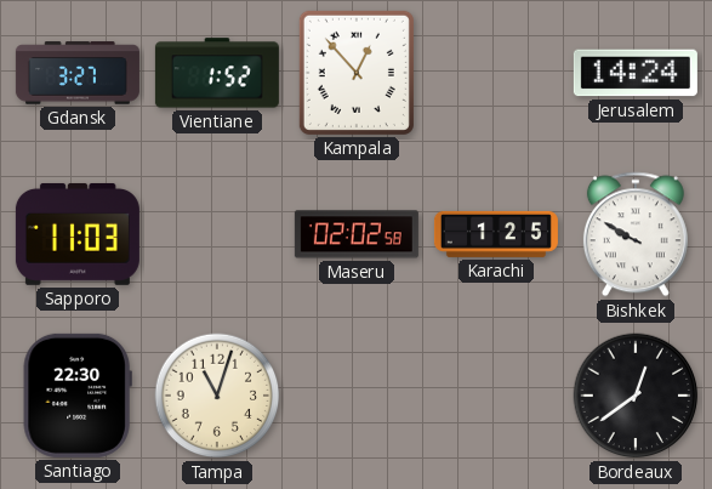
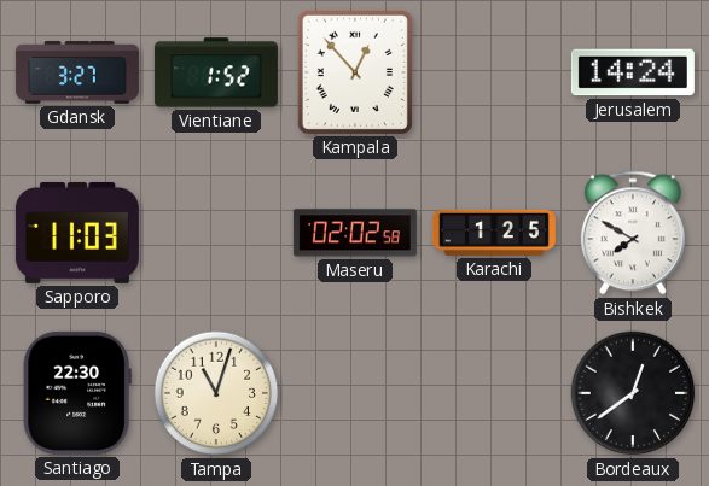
Bishkek: 9:50 -> 7:50
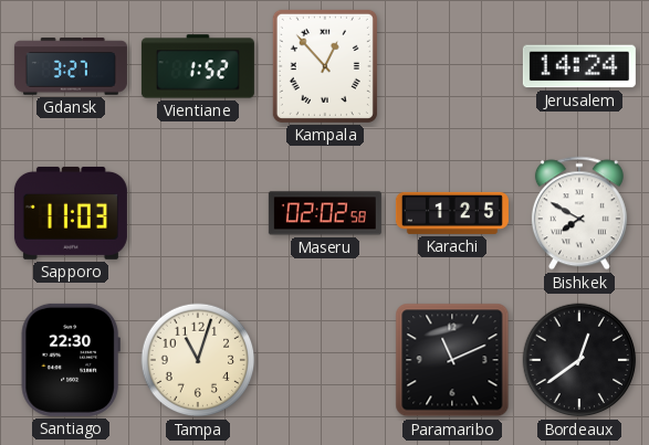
Paramaribo: none -> 11:11
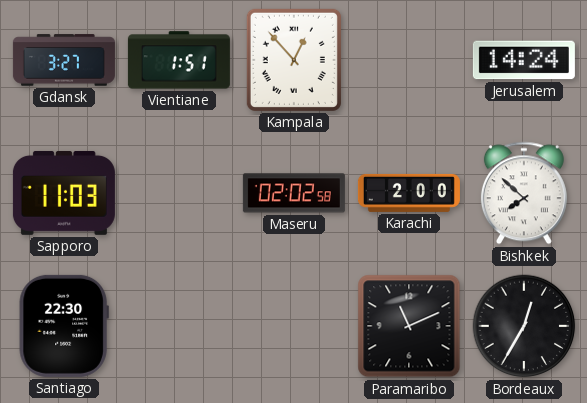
Vientiane: 1:52 -> 1:51
Karachi: 1:25 -> 2:00
Bishkek: 7:50 -> 7:52
Tampa: 11:03 -> none
Bordeaux: 12:39 -> 12:35
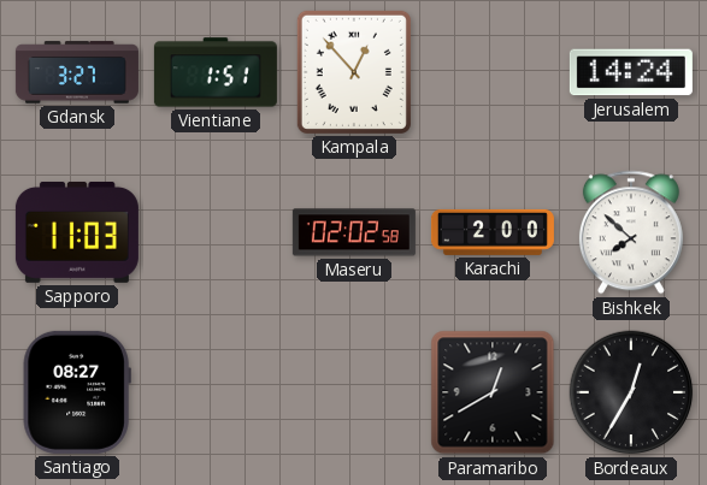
Santiago: 22:30 -> 08:27
Paramaribo: 11:11 -> 12:40
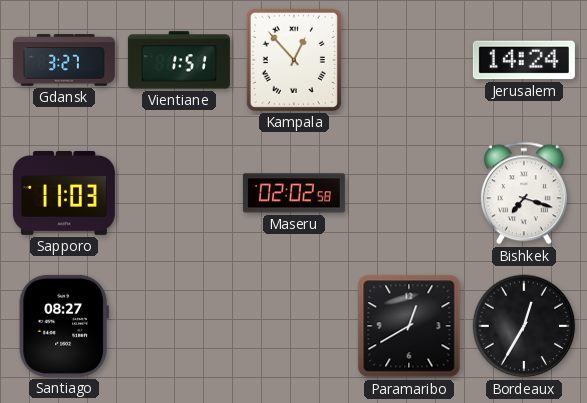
Karachi: 2:00 -> none
Bishkek: 7:52 -> 7:18
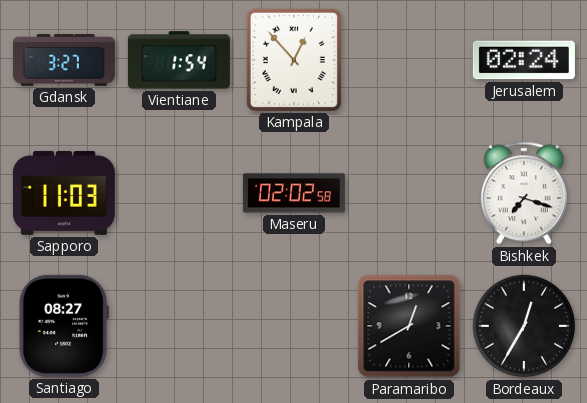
Vientiane: 1:51 -> 1:54
Jerusalem: 14:24 -> 02:24
